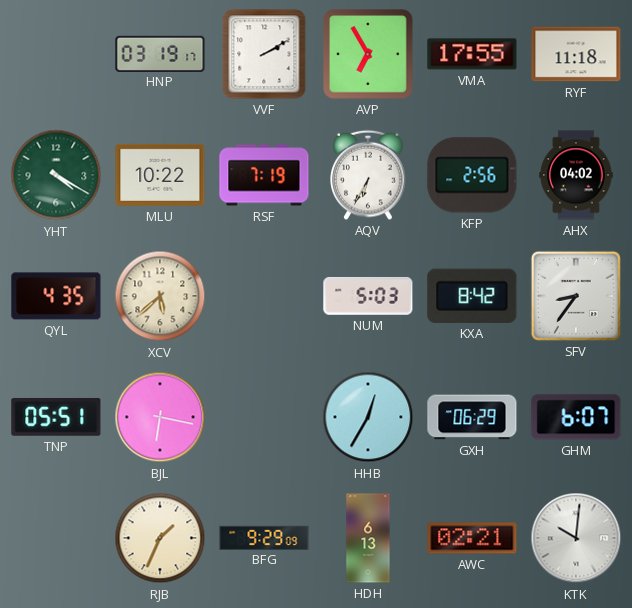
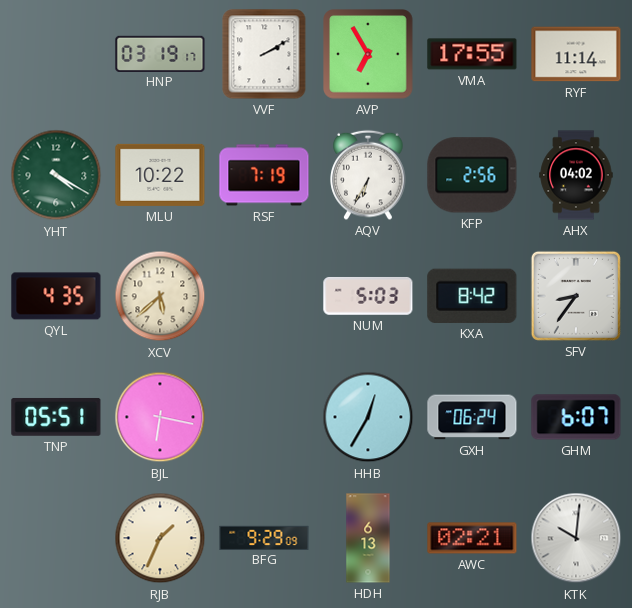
RYF: 11:18 -> 11:14
GXH: 06:29 -> 06:24
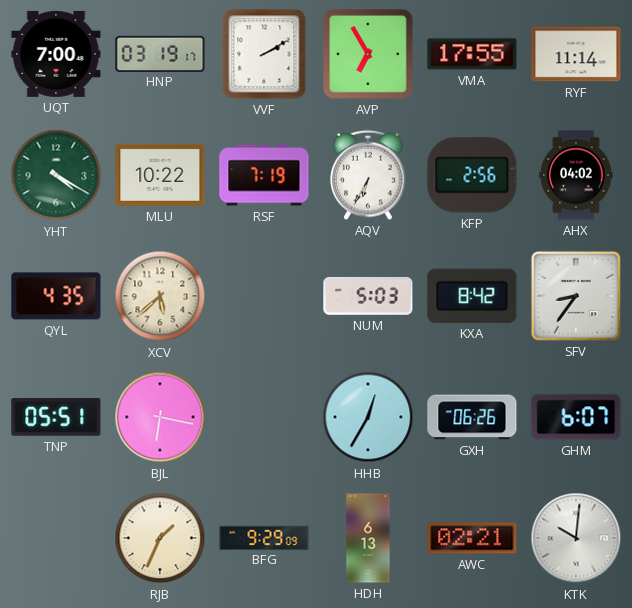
UQT: none -> 7:00
GXH: 06:24 -> 06:26
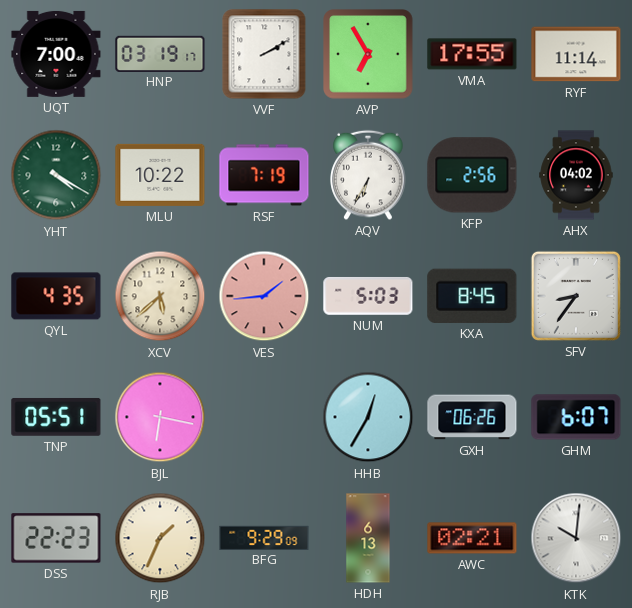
VES: none -> 1:44
KXA: 8:42 -> 8:45
DSS: none -> 22:23
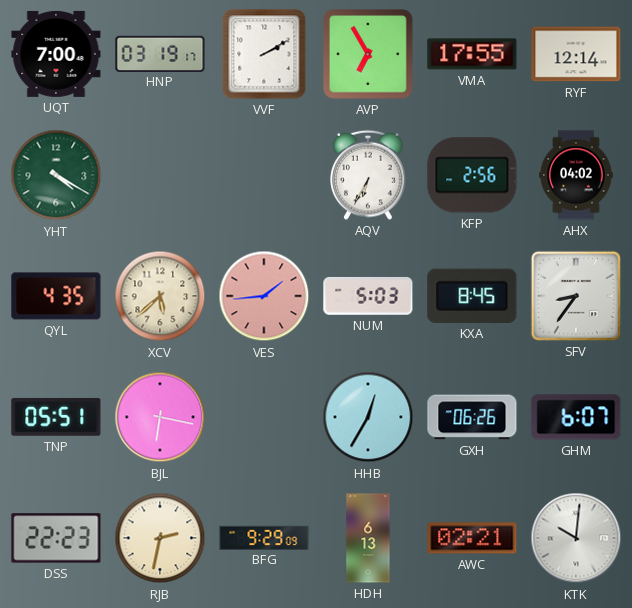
RYF: 11:14 -> 12:14
MLU: 10:22 -> none
RSF: 7:19 -> none
RJB: 1:34 -> 2:32
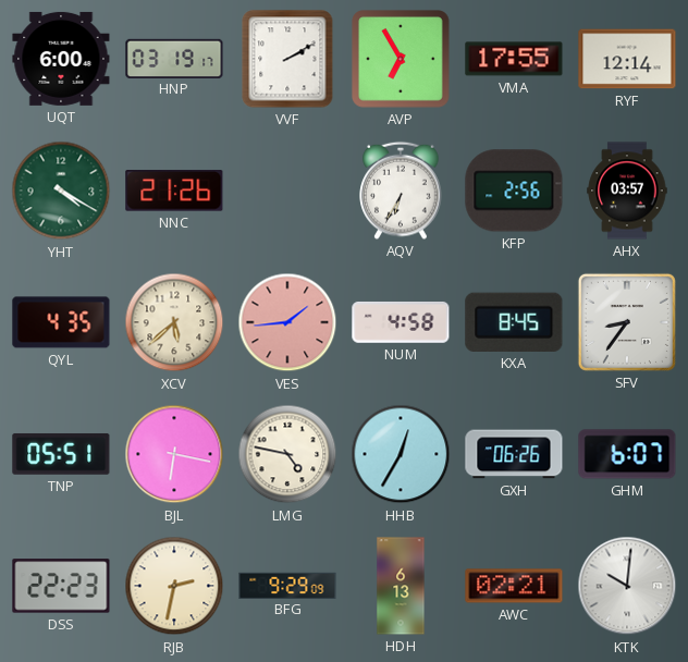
UQT: 7:00 -> 6:00
NNC: none -> 21:26
AHX: 04:02 -> 03:57
NUM: 5:03 -> 4:58
LMG: none -> 4:47
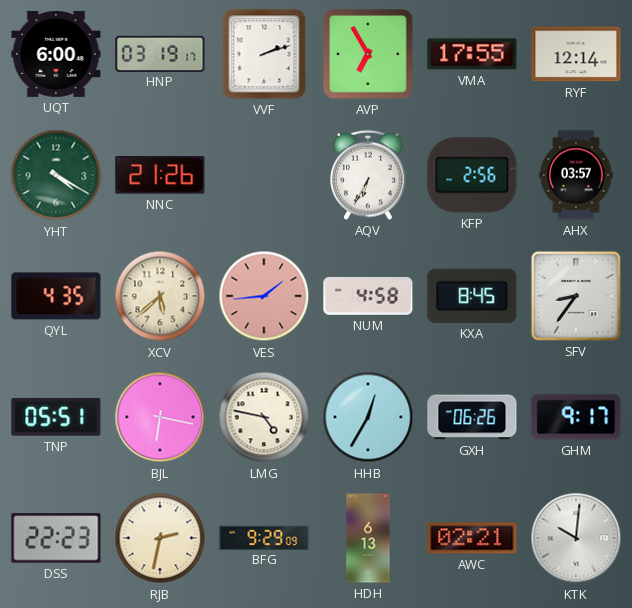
VVF: 2:10 -> 2:12
GHM: 6:07 -> 9:17
